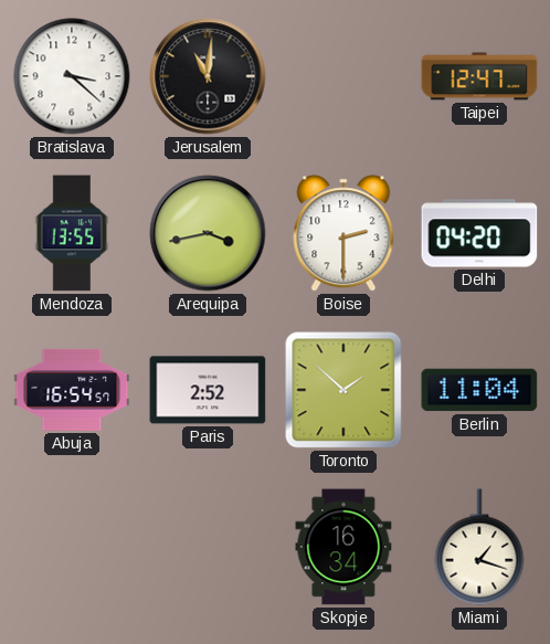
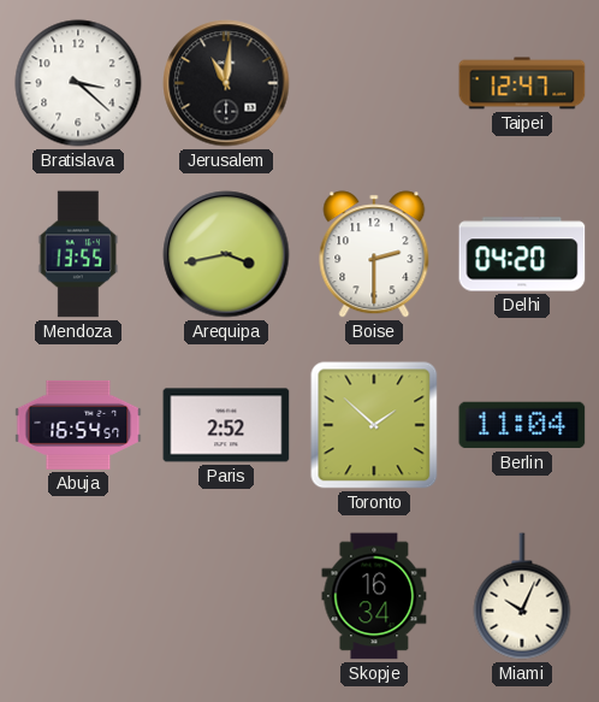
Miami: 1:18 -> 10:04
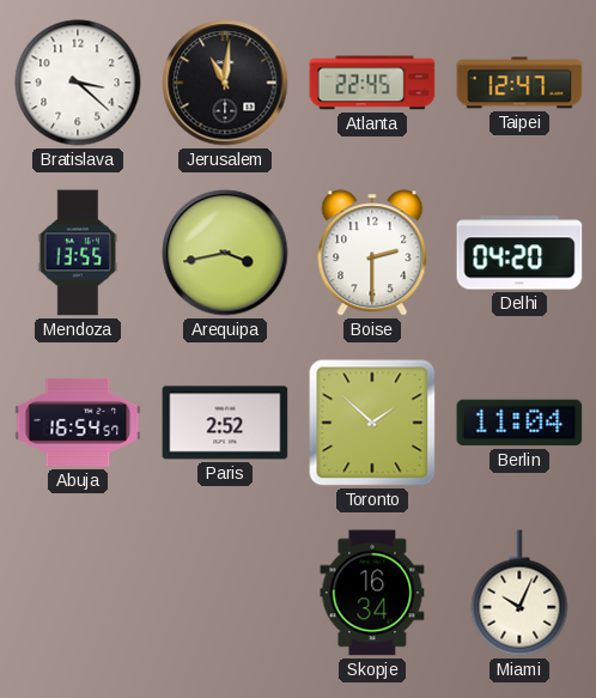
Atlanta: none -> 22:45
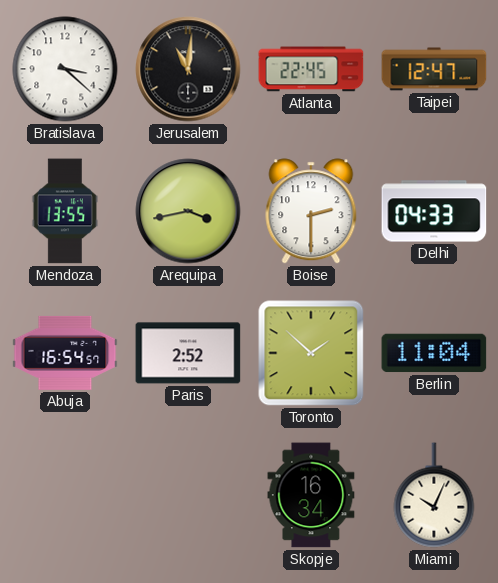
Delhi: 04:20 -> 04:33
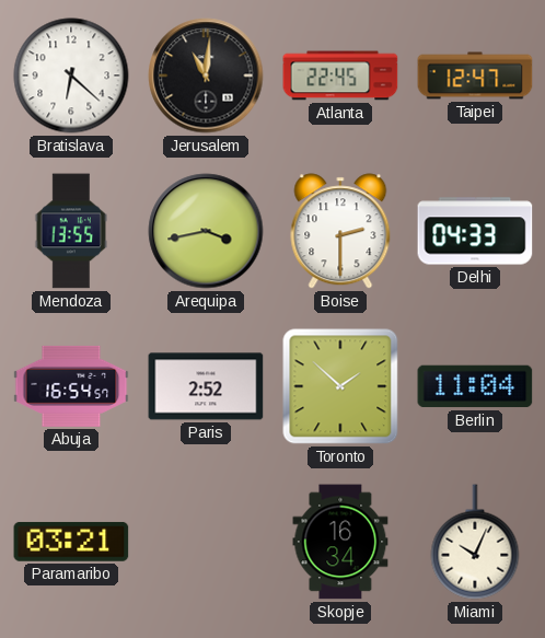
Bratislava: 3:22 -> 6:22
Paramaribo: none -> 03:21
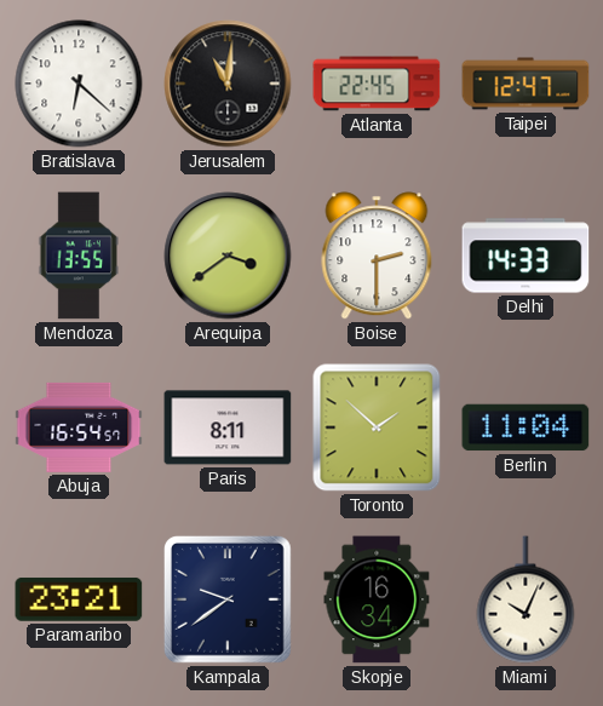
Arequipa: 3:43 -> 3:39
Delhi: 04:33 -> 14:33
Paris: 2:52 -> 8:11
Paramaribo: 03:21 -> 23:21
Kampala: none -> 9:39
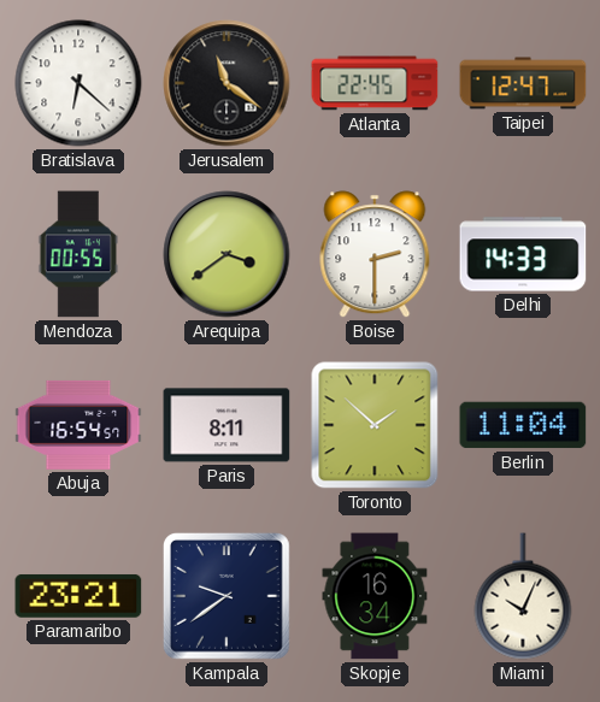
Jerusalem: 11:01 -> 11:21
Mendoza: 13:55 -> 00:55
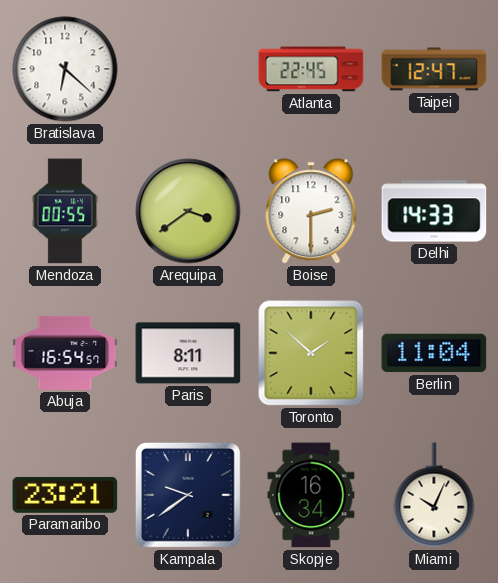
Jerusalem: 11:21 -> none
